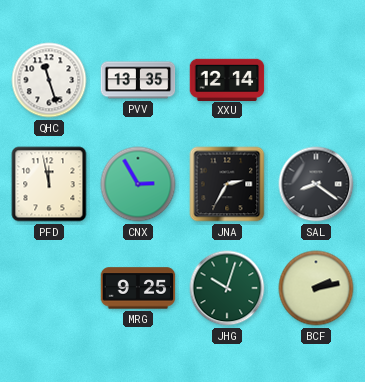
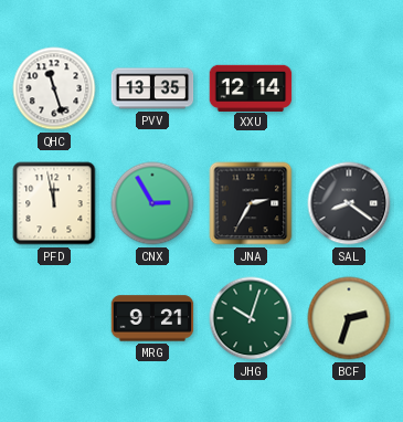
MRG: 9:25 -> 9:21
BCF: 2:13 -> 2:33
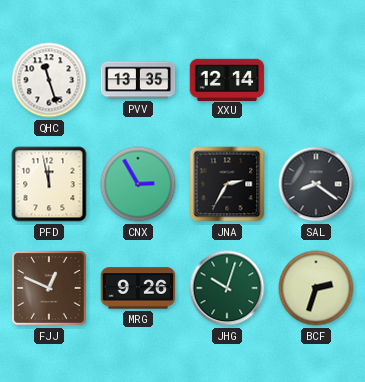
FJJ: none -> 12:49
MRG: 9:21 -> 9:26
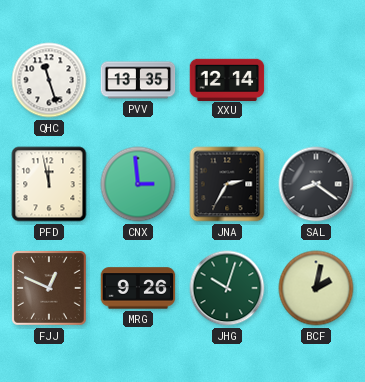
CNX: 2:55 -> 2:59
BCF: 2:33 -> 2:02
